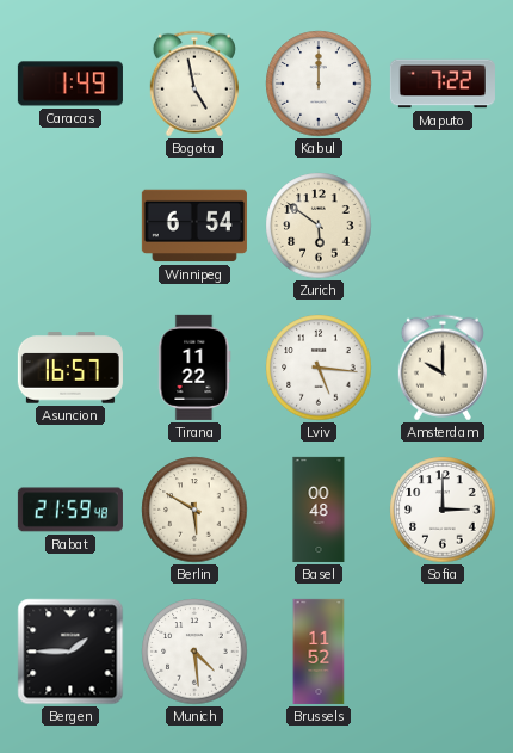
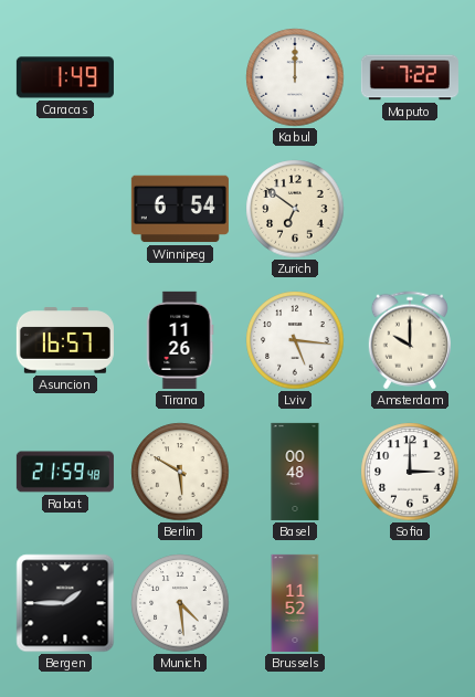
Bogota: 4:58 -> none
Zurich: 5:51 -> 6:51
Tirana: 11:22 -> 11:26
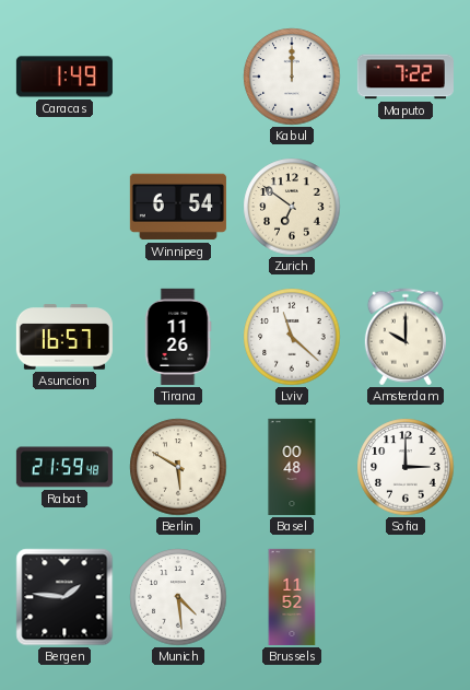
Lviv: 5:16 -> 11:22
Bergen: 1:45 -> 1:46
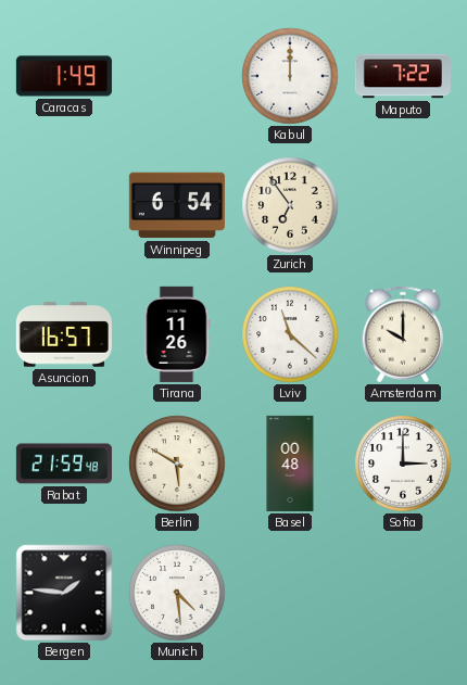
Zurich: 6:51 -> 6:54
Brussels: 11:52 -> none
